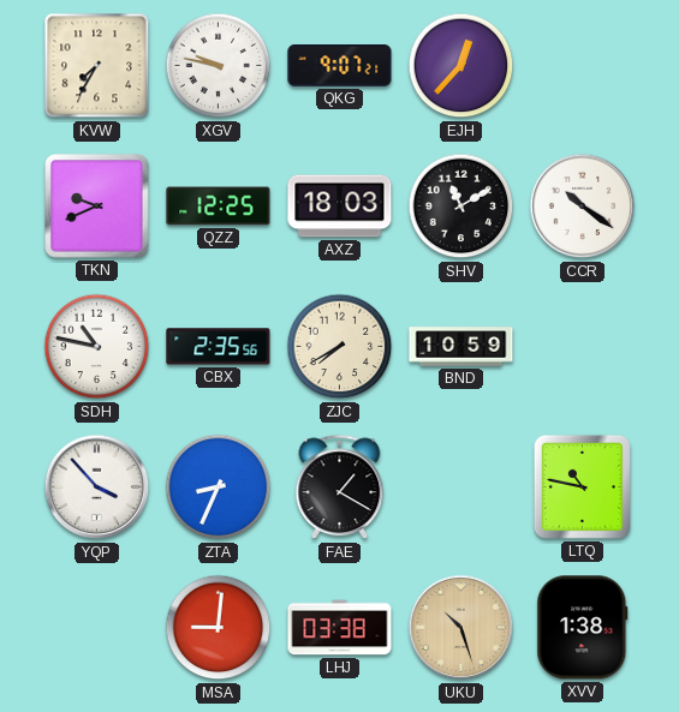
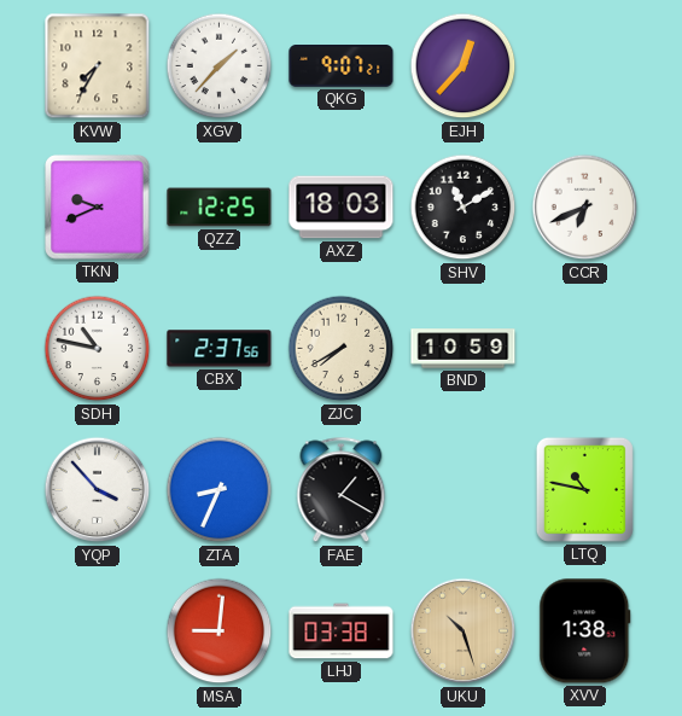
XGV: 9:47 -> 1:37
CCR: 10:21 -> 6:41
CBX: 2:35 -> 2:37
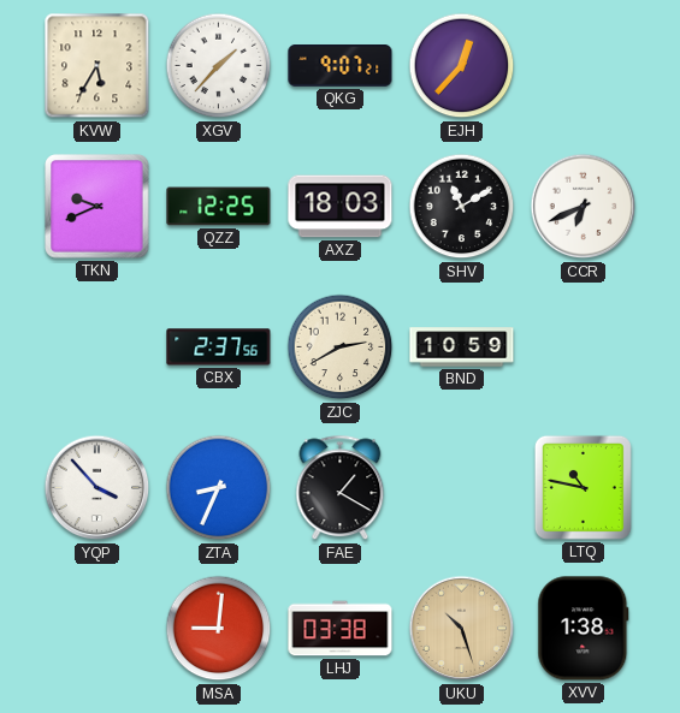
KVW: 7:35 -> 5:35
SDH: 10:47 -> none
ZJC: 7:40 -> 2:40
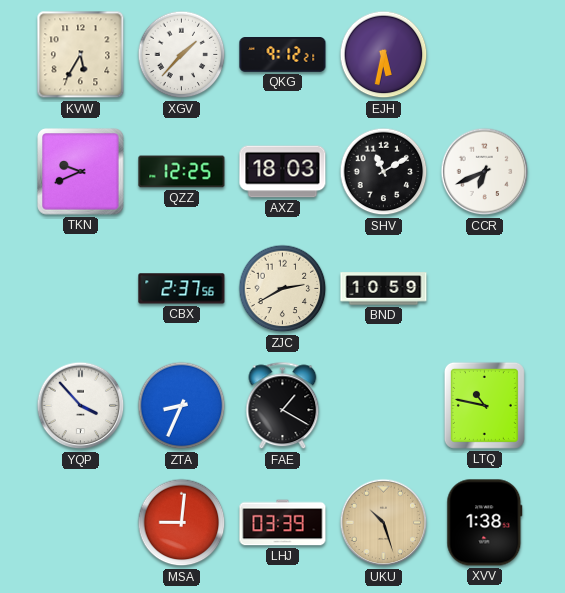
QKG: 9:07 -> 9:12
EJH: 12:37 -> 5:32
LHJ: 03:38 -> 03:39
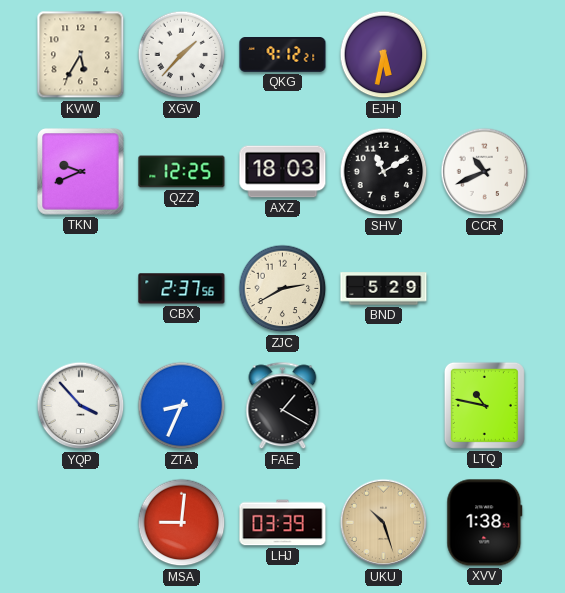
CCR: 6:41 -> 10:41
BND: 10:59 -> 5:29
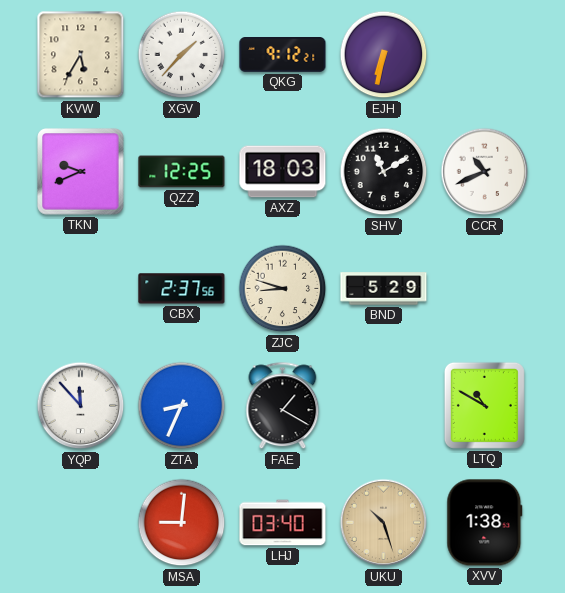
EJH: 5:32 -> 6:32
ZJC: 2:40 -> 8:48
YQP: 3:53 -> 11:53
LTQ: 10:47 -> 10:50
LHJ: 03:39 -> 03:40
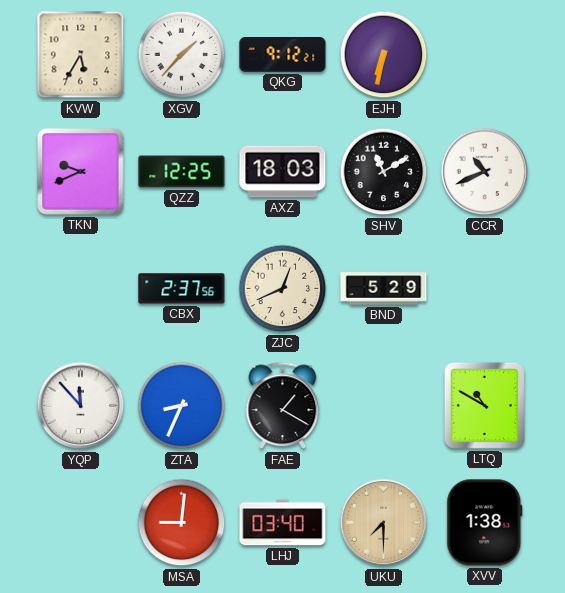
ZJC: 8:48 -> 12:41
UKU: 10:27 -> 7:30
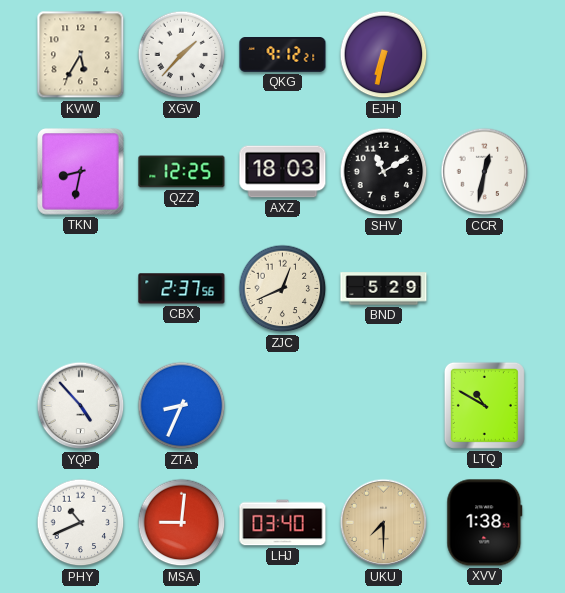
TKN: 9:41 -> 8:32
CCR: 10:41 -> 12:32
YQP: 11:53 -> 4:53
FAE: 1:20 -> none
PHY: none -> 10:41
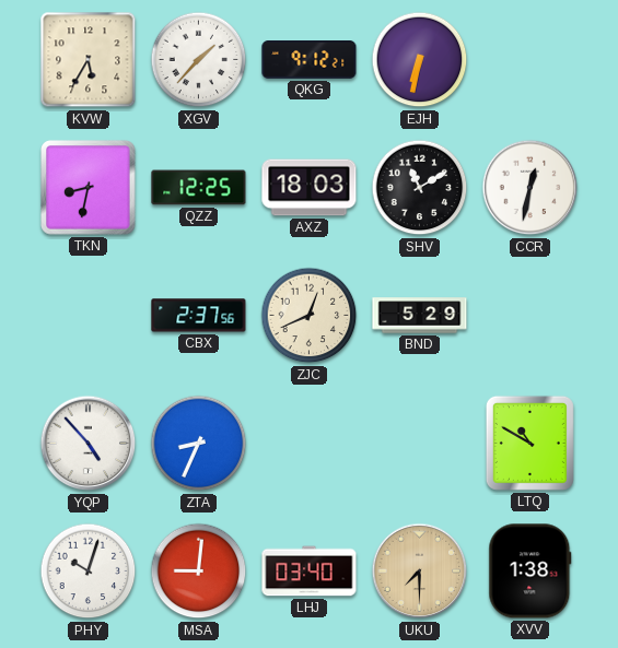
PHY: 10:41 -> 10:03
